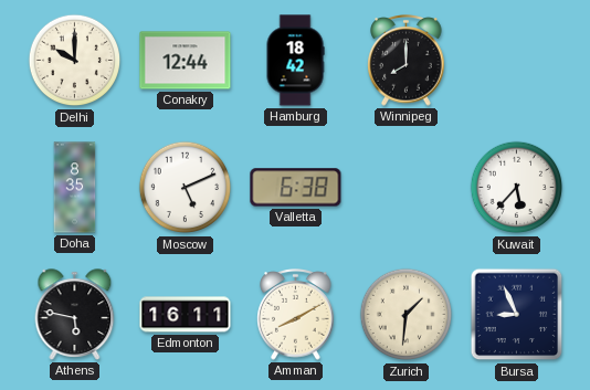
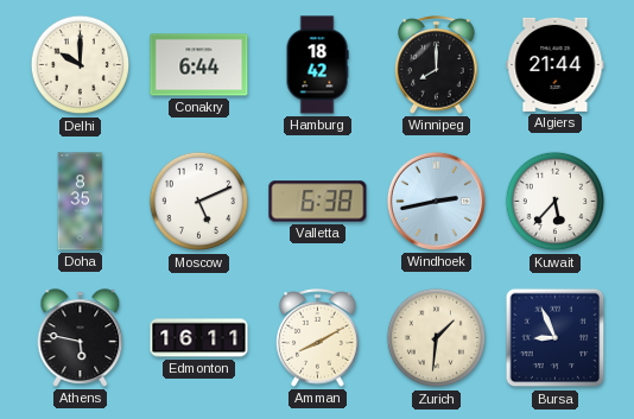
Conakry: 12:44 -> 6:44
Algiers: none -> 21:44
Windhoek: none -> 2:43
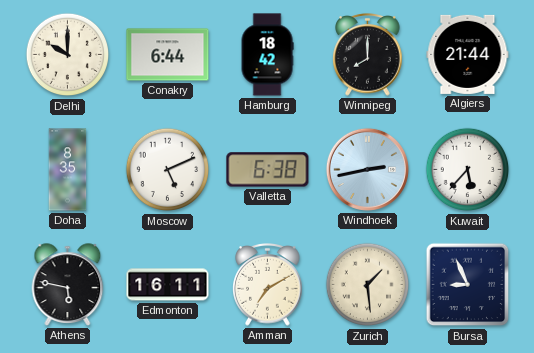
Amman: 8:10 -> 7:10
Zurich: 1:31 -> 1:29
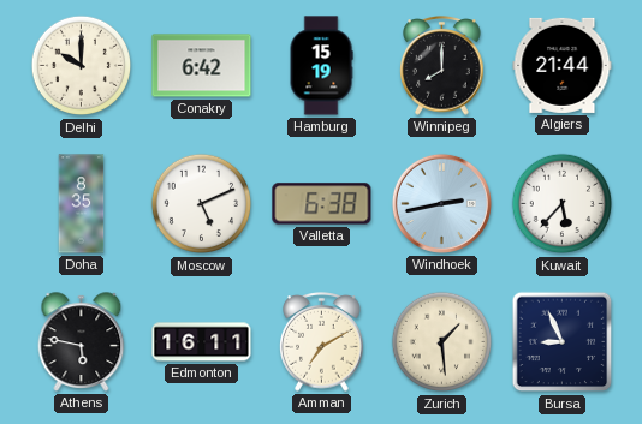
Conakry: 6:44 -> 6:42
Hamburg: 18:42 -> 15:19
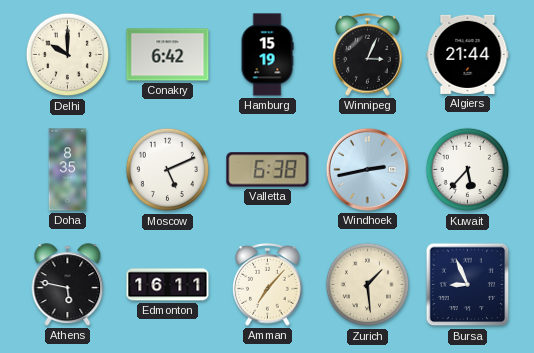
Winnipeg: 8:00 -> 3:04
Amman: 7:10 -> 7:07
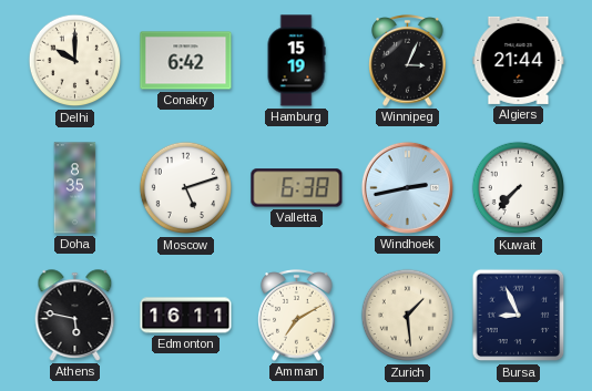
Moscow: 5:11 -> 5:12
Kuwait: 5:37 -> 7:37
Amman: 7:07 -> 7:10
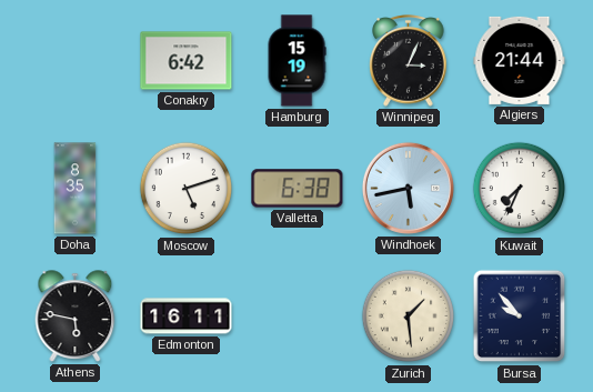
Delhi: 10:00 -> none
Windhoek: 2:43 -> 5:43
Kuwait: 7:37 -> 7:34
Amman: 7:10 -> none
Bursa: 8:56 -> 9:53
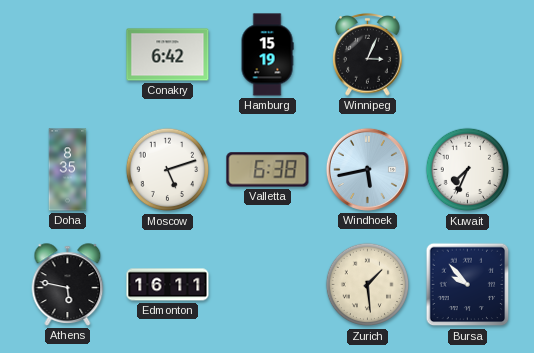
Algiers: 21:44 -> none
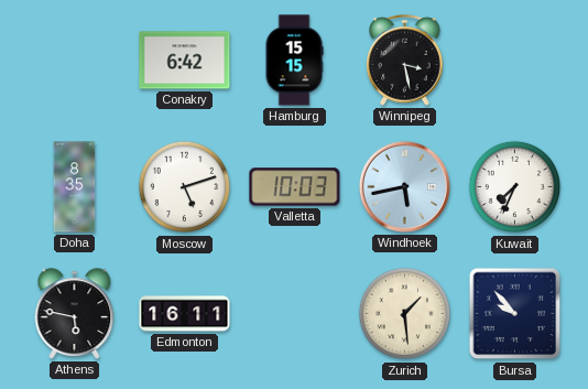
Hamburg: 15:19 -> 15:15
Winnipeg: 3:04 -> 3:28
Valletta: 6:38 -> 10:03
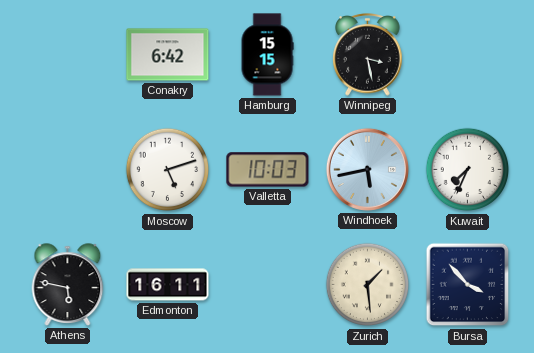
Doha: 8:35 -> none
Bursa: 9:53 -> 3:53
